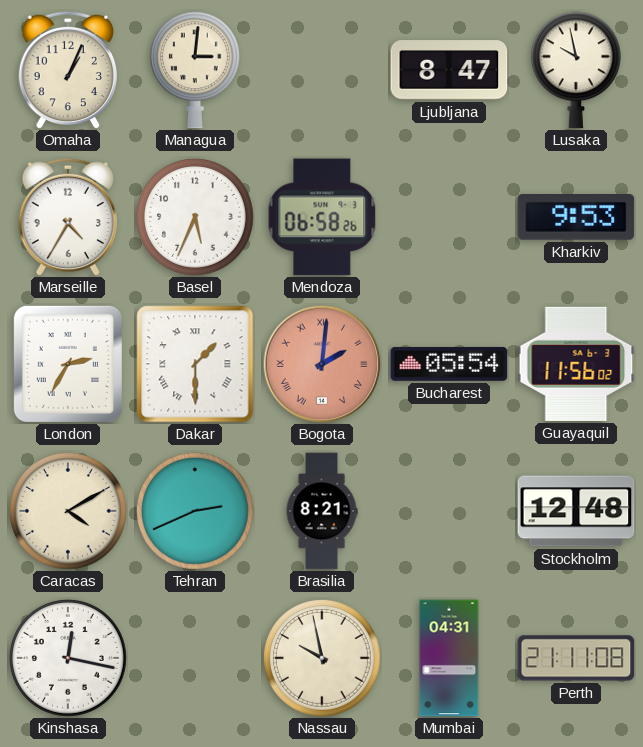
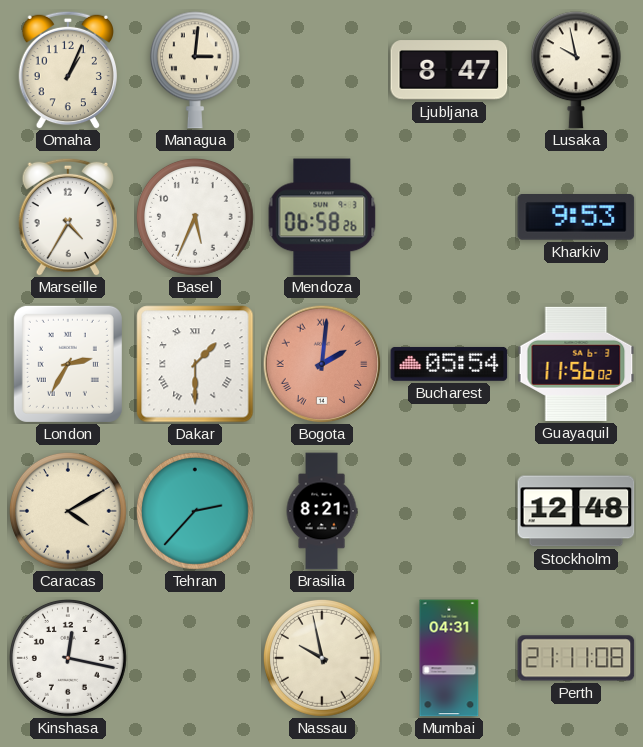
Tehran: 2:41 -> 2:37
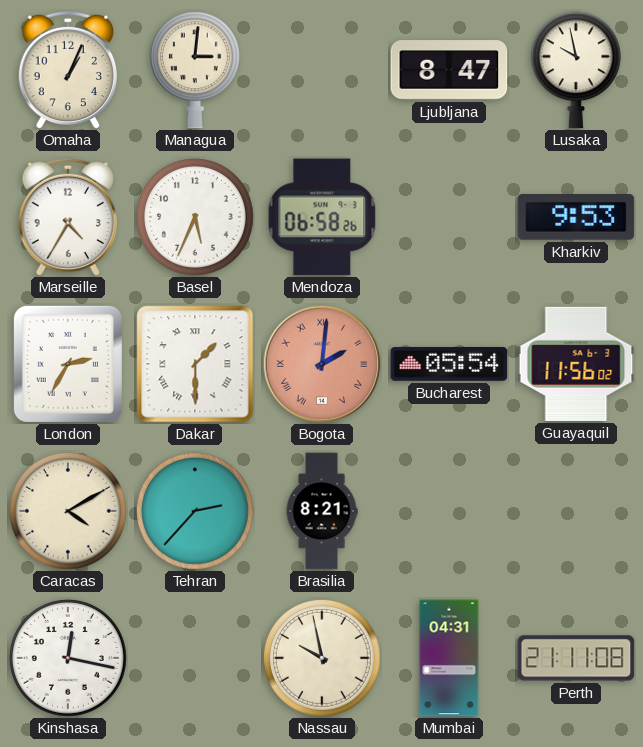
Stockholm: 12:48 -> none
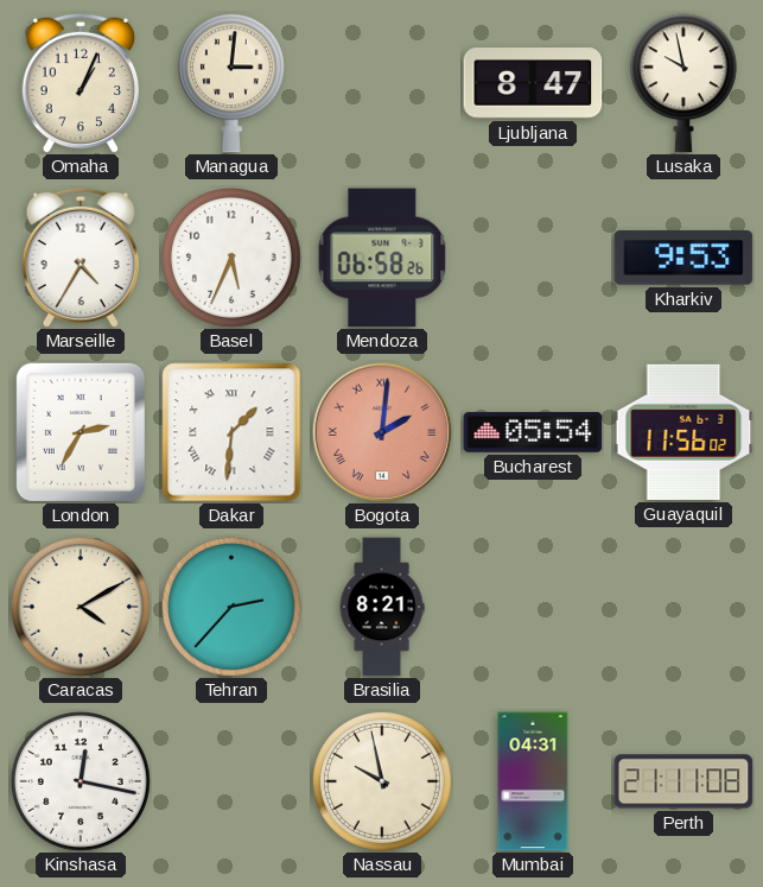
Dakar: 1:30 -> 1:31
